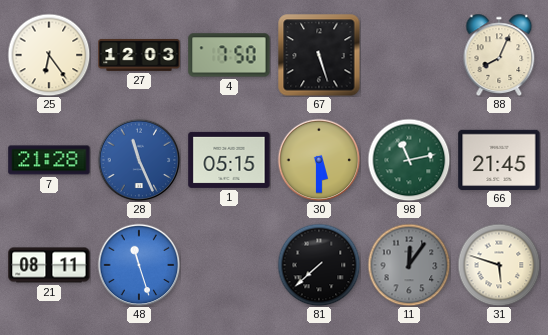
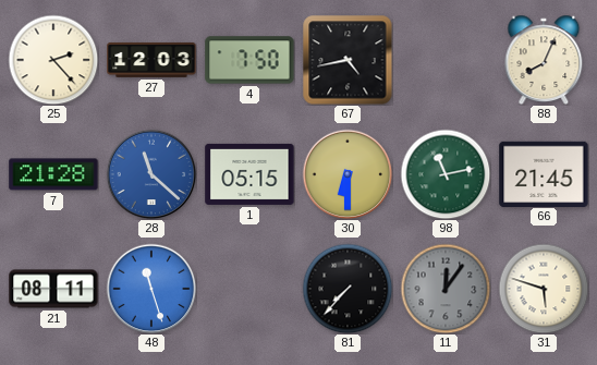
25: 6:24 -> 2:23
67: 5:27 -> 4:43
28: 11:26 -> 11:22
30: 5:30 -> 6:30
81: 7:38 -> 7:37
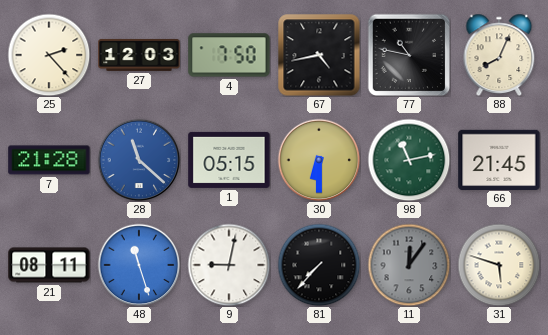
77: none -> 10:47
9: none -> 9:02
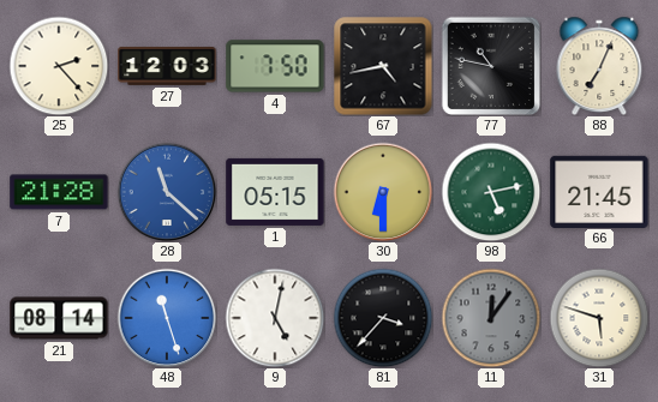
88: 8:04 -> 7:04
98: 11:13 -> 5:13
21: 08:11 -> 08:14
9: 9:02 -> 5:02
81: 7:37 -> 3:37
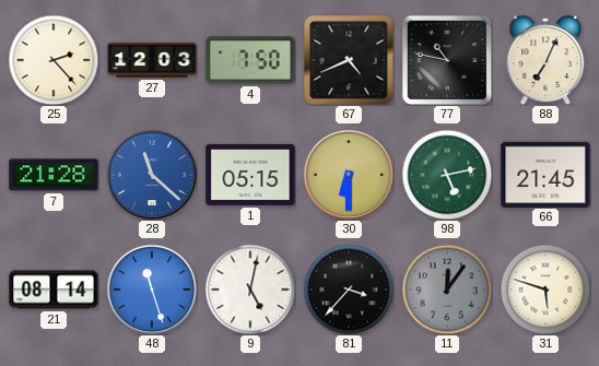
67: 4:43 -> 4:41
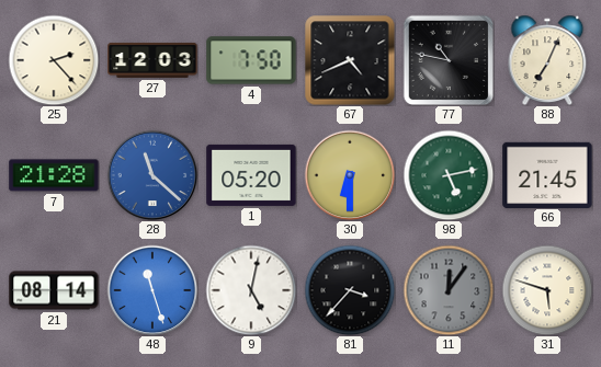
1: 05:15 -> 05:20
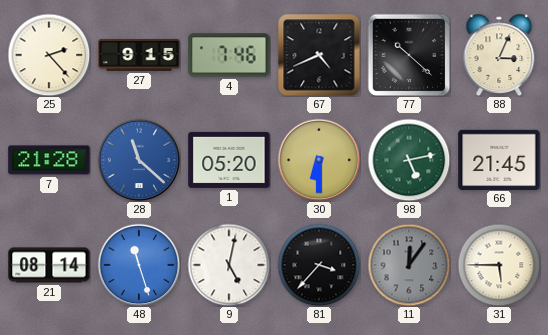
27: 12:03 -> 9:15
4: 7:50 -> 7:46
77: 10:47 -> 10:22
88: 7:04 -> 3:04
31: 5:48 -> 5:45
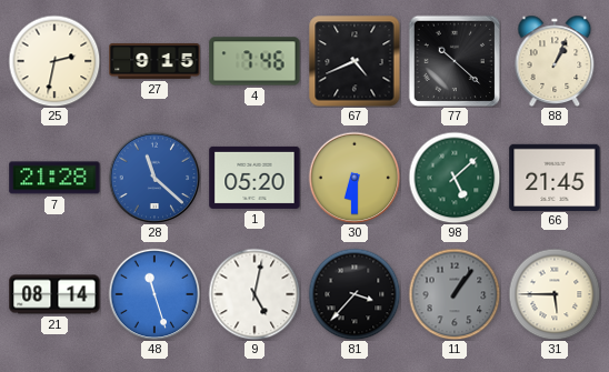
25: 2:23 -> 2:32
88: 3:04 -> 1:04
98: 5:13 -> 5:08
11: 12:06 -> 1:06
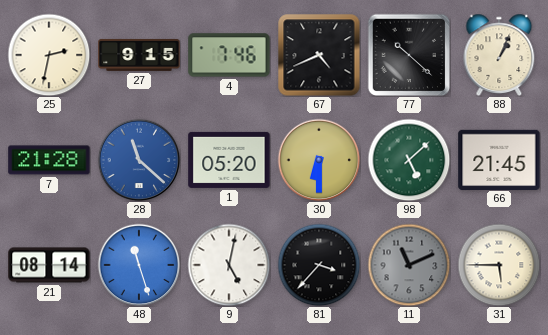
11: 1:06 -> 11:11
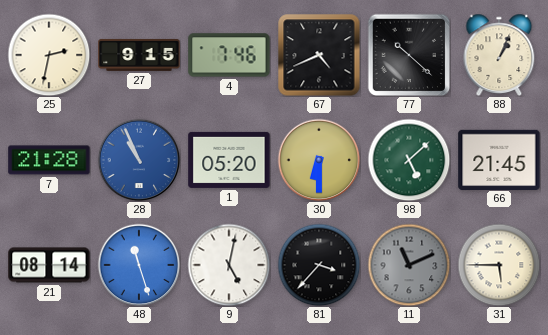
28: 11:22 -> 10:56
